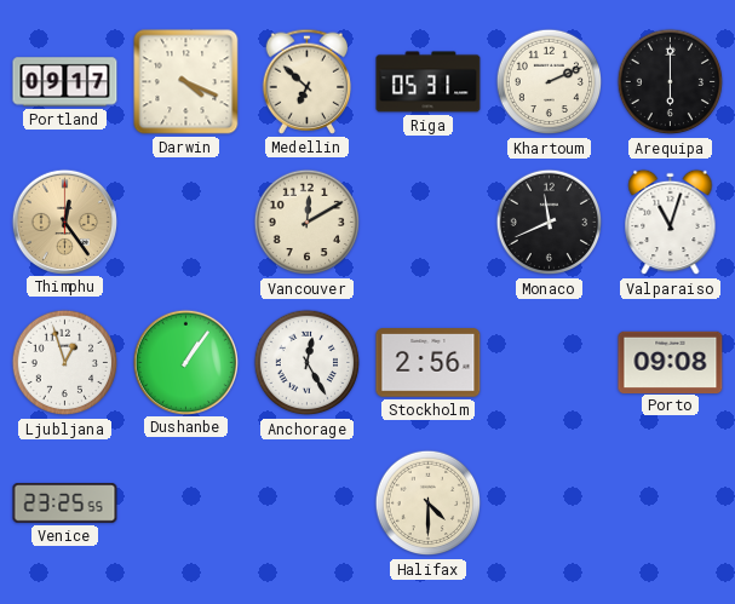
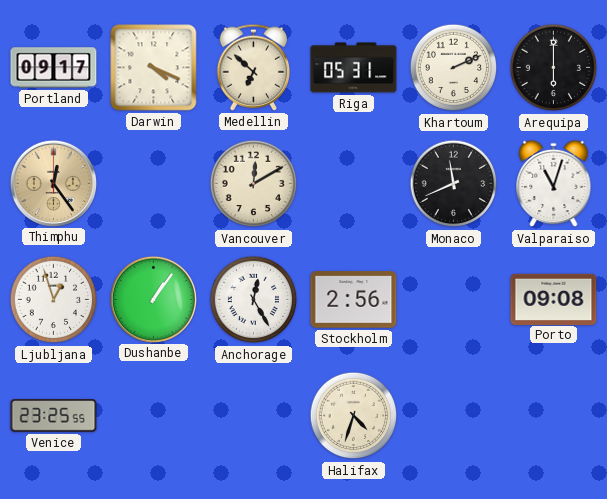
Halifax: 4:30 -> 4:33
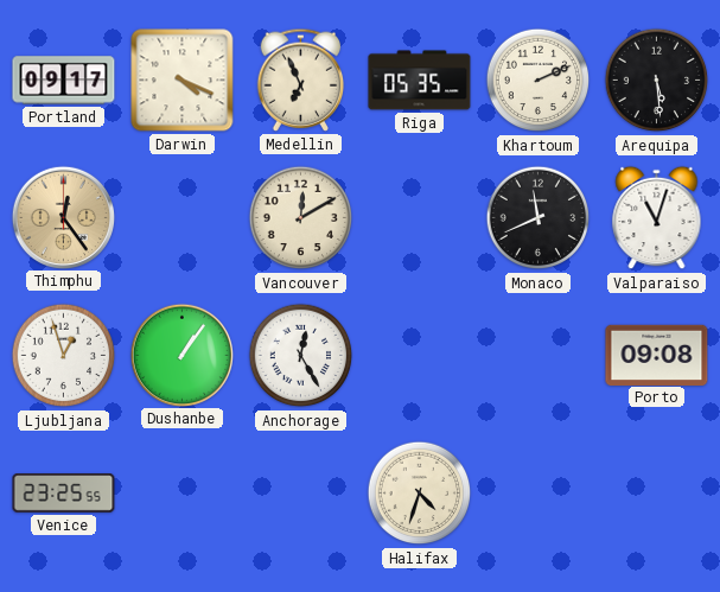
Medellin: 6:52 -> 6:56
Riga: 05:31 -> 05:35
Arequipa: 6:00 -> 5:29
Stockholm: 2:56 -> none
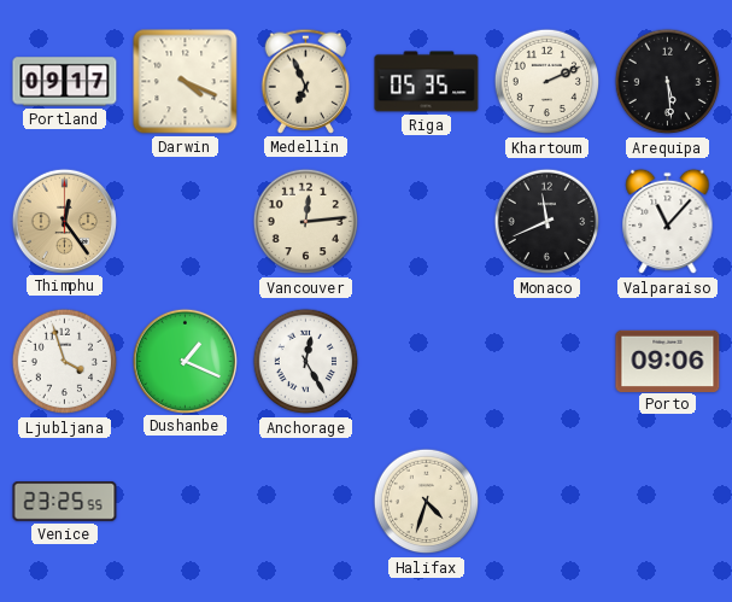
Vancouver: 12:10 -> 12:14
Valparaiso: 11:03 -> 11:07
Ljubljana: 12:57 -> 3:57
Dushanbe: 1:06 -> 1:19
Porto: 09:08 -> 09:06
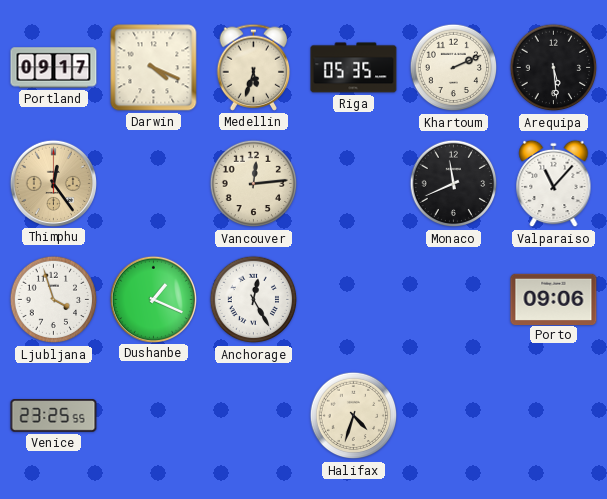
Medellin: 6:56 -> 5:33
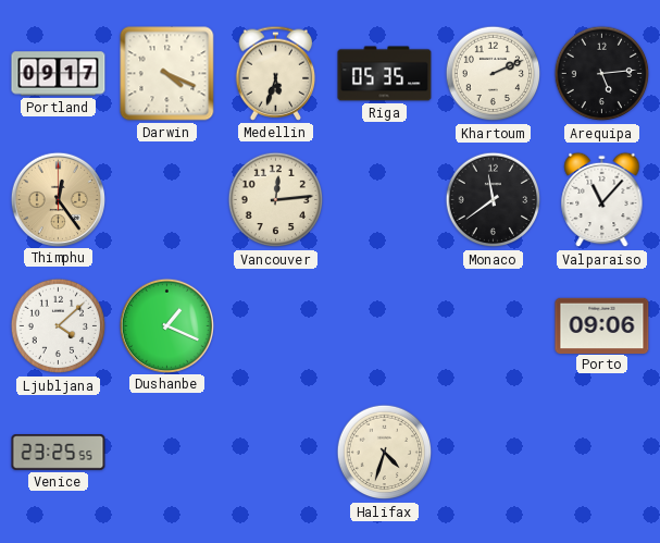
Arequipa: 5:29 -> 5:14
Monaco: 11:41 -> 11:39
Ljubljana: 3:57 -> 4:08
Anchorage: 12:25 -> none
